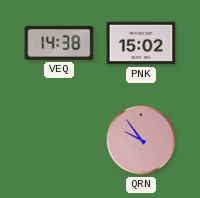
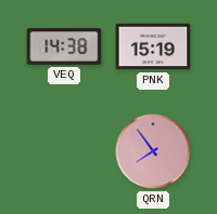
PNK: 15:02 -> 15:19
QRN: 9:54 -> 7:54
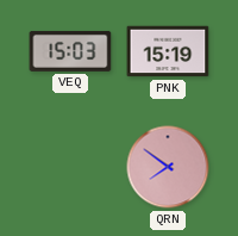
VEQ: 14:38 -> 15:03
QRN: 7:54 -> 7:51
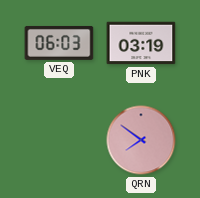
VEQ: 15:03 -> 06:03
PNK: 15:19 -> 03:19
